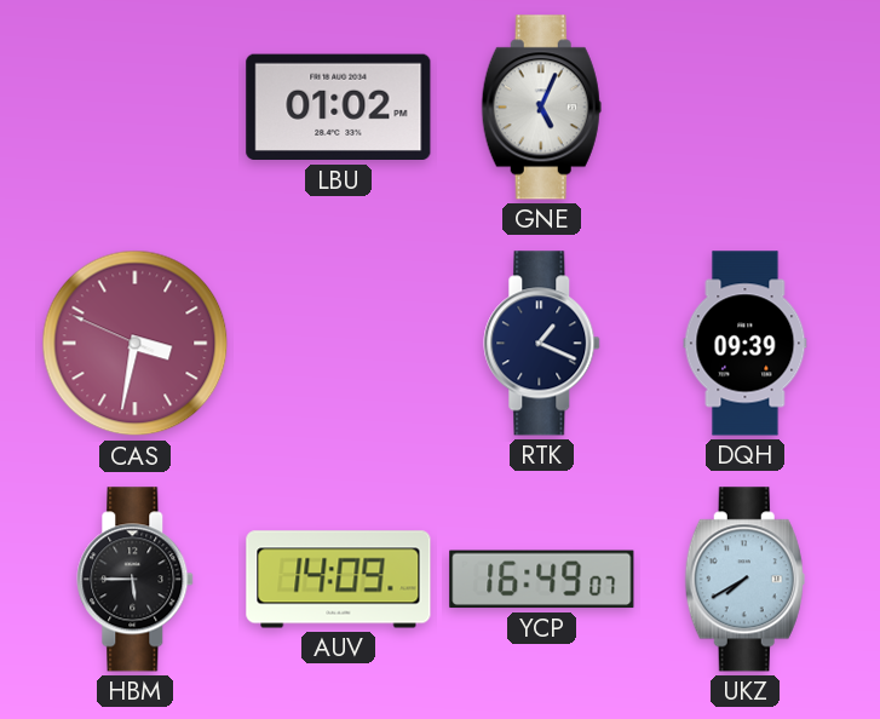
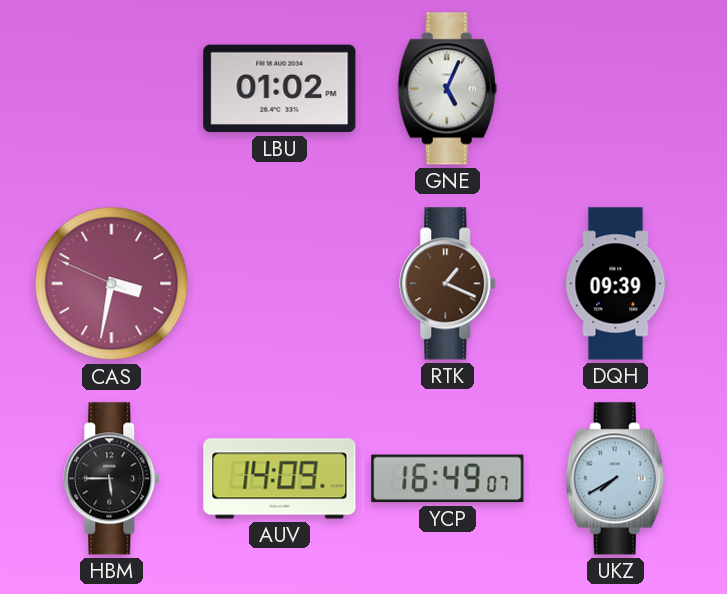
RTK dial: navy -> brown
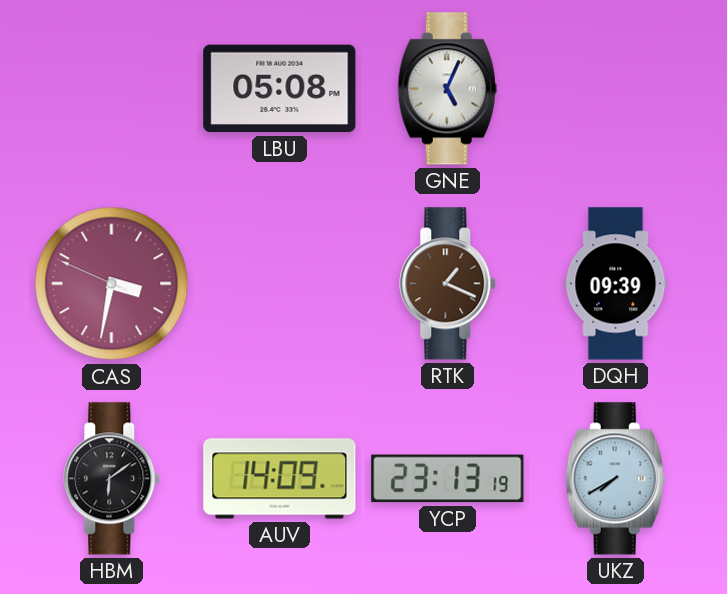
LBU: 01:02 -> 05:08
HBM: 5:45 -> 6:09
YCP: 16:49 -> 23:13
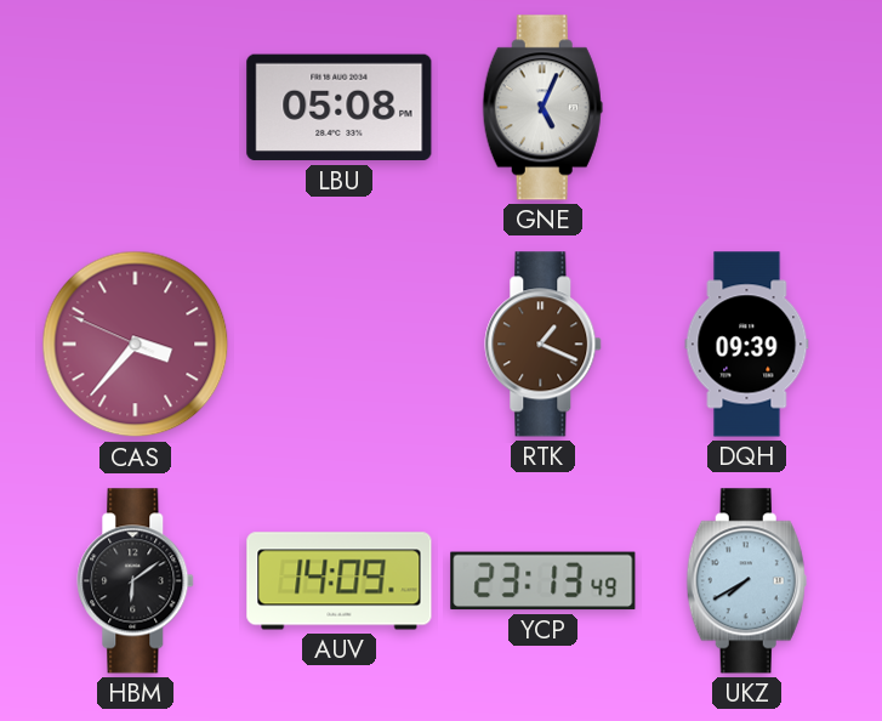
CAS: 3:31 -> 3:36
YCP: 23:13:19 -> 23:13:49
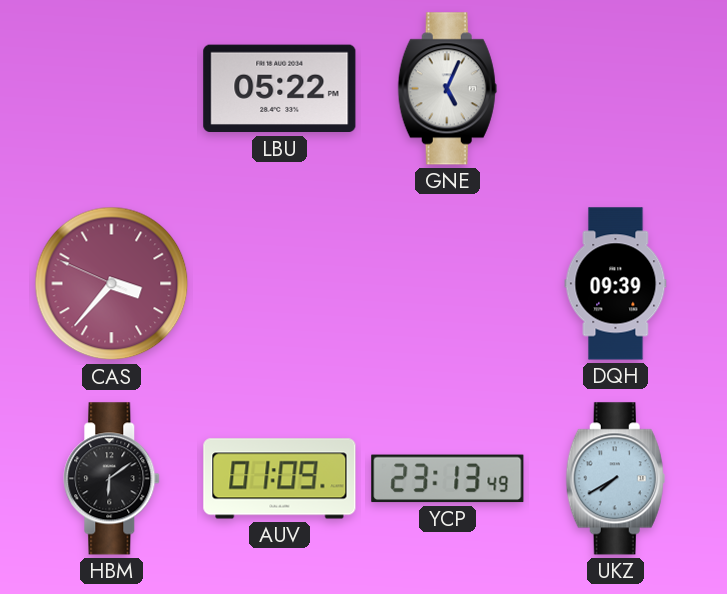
LBU: 05:08 -> 05:22
RTK: 1:19 -> none
AUV: 14:09 -> 01:09
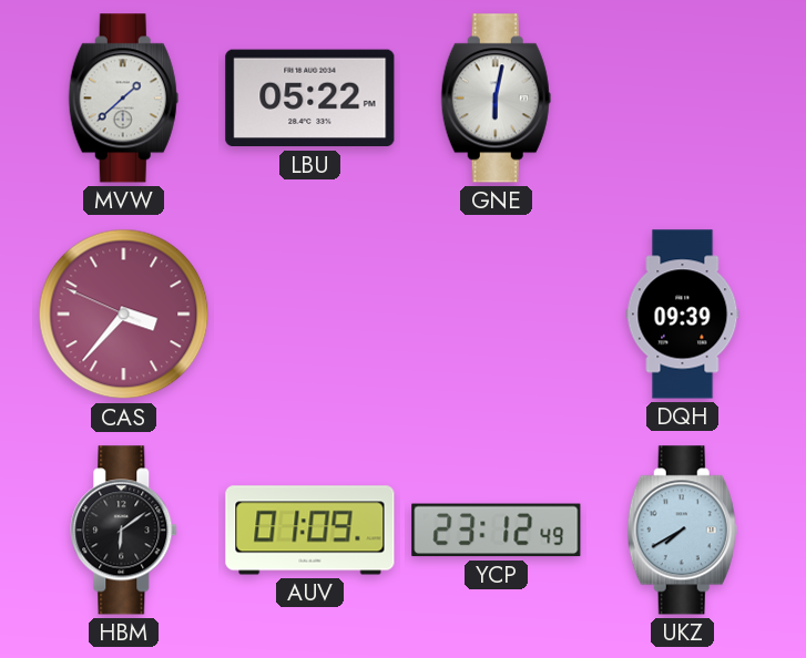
MVW: none -> 1:38
GNE: 5:04 -> 6:02
YCP: 23:13 -> 23:12
